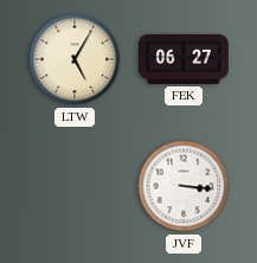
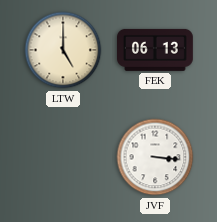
LTW: 5:05 -> 5:00
FEK: 06:27 -> 06:13
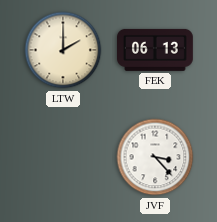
LTW: 5:00 -> 2:00
JVF: 3:16 -> 3:23
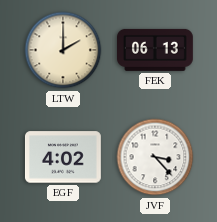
EGF: none -> 4:02
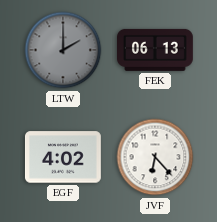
LTW dial: cream -> grey
JVF: 3:23 -> 6:23
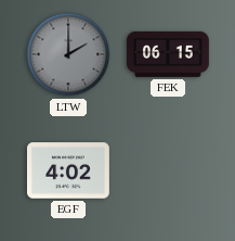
FEK: 06:13 -> 06:15
JVF: 6:23 -> none
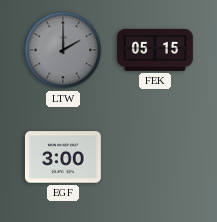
FEK: 06:15 -> 05:15
EGF: 4:02 -> 3:00
